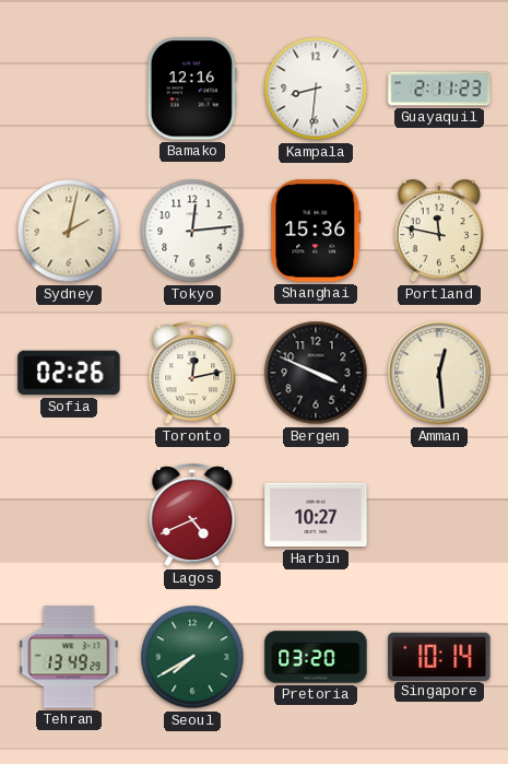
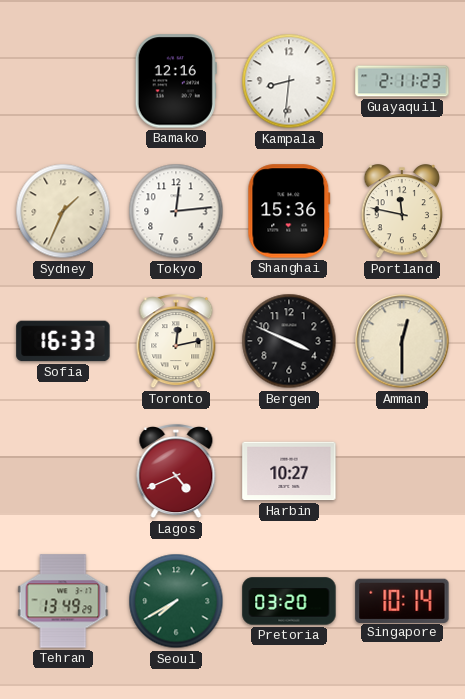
Sydney: 2:02 -> 1:34
Sofia: 02:26 -> 16:33
Amman: 12:29 -> 12:30
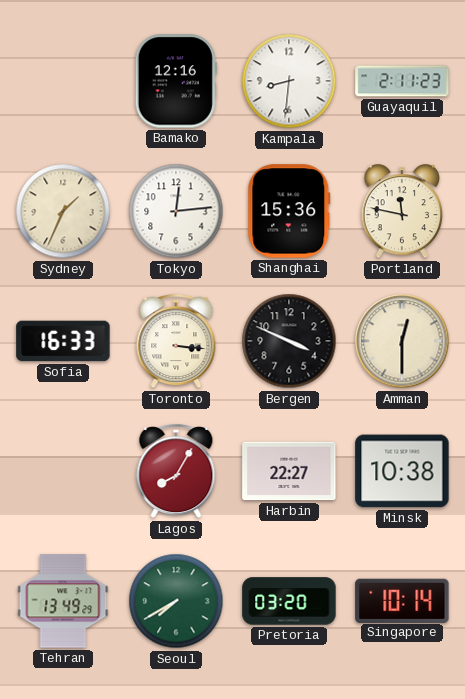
Toronto: 12:13 -> 3:16
Lagos: 4:41 -> 8:05
Harbin: 10:27 -> 22:27
Minsk: none -> 10:38
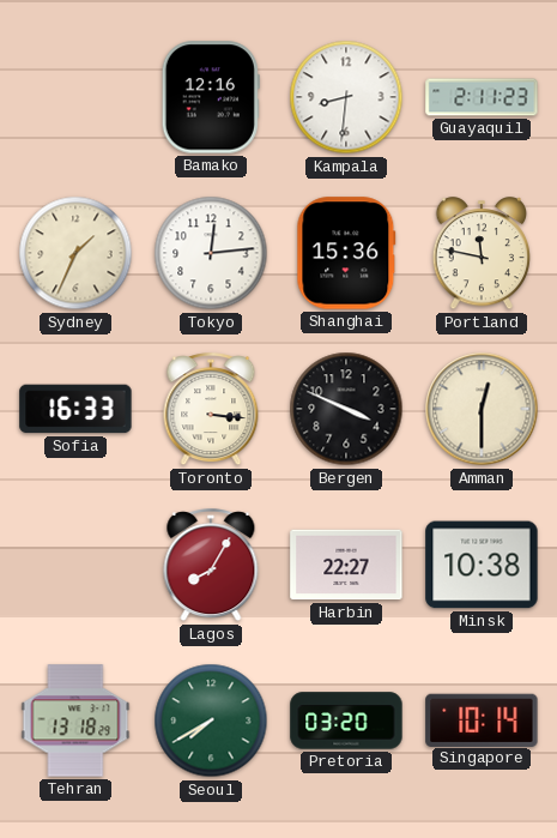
Tehran: 13:49 -> 13:18
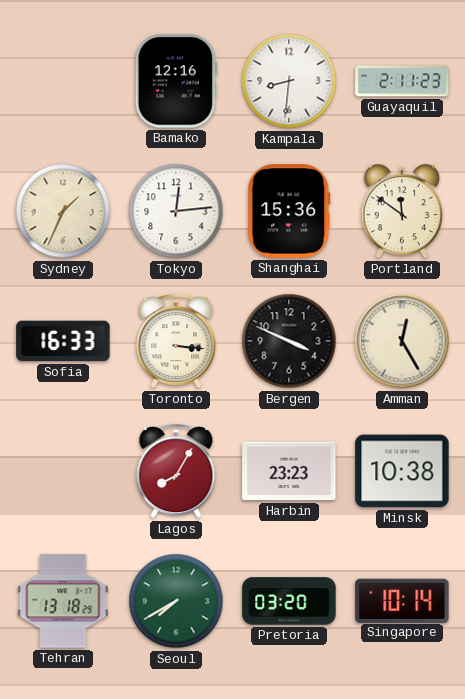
Portland: 11:47 -> 11:51
Amman: 12:30 -> 12:25
Harbin: 22:27 -> 23:23
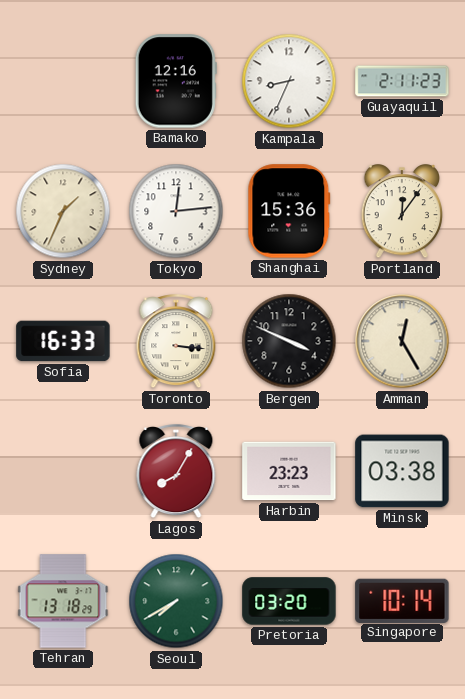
Kampala: 8:31 -> 8:34
Portland: 11:51 -> 12:06
Minsk: 10:38 -> 03:38
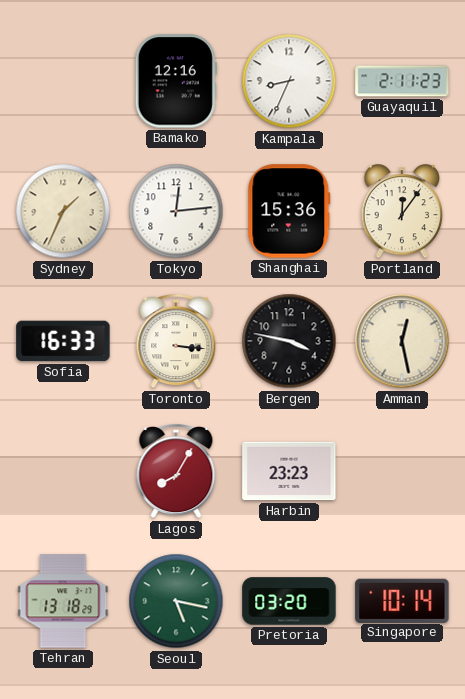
Bergen: 3:49 -> 3:47
Amman: 12:25 -> 12:28
Minsk: 03:38 -> none
Seoul: 7:40 -> 5:17
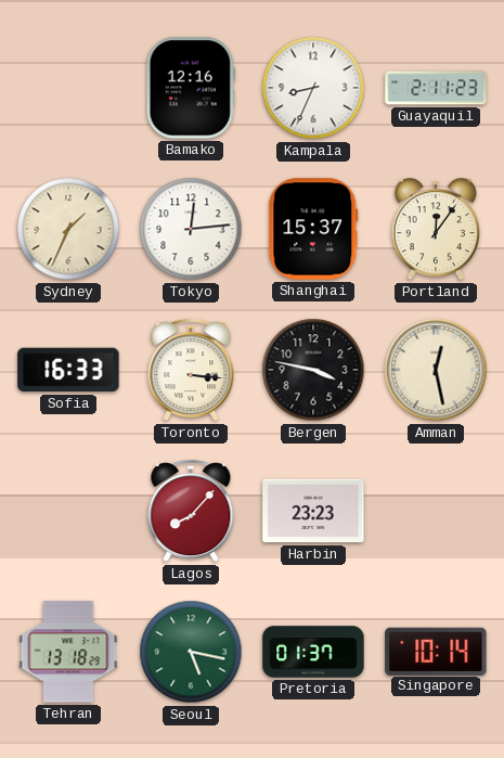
Shanghai: 15:36 -> 15:37
Lagos: 8:05 -> 8:07
Pretoria: 03:20 -> 01:37
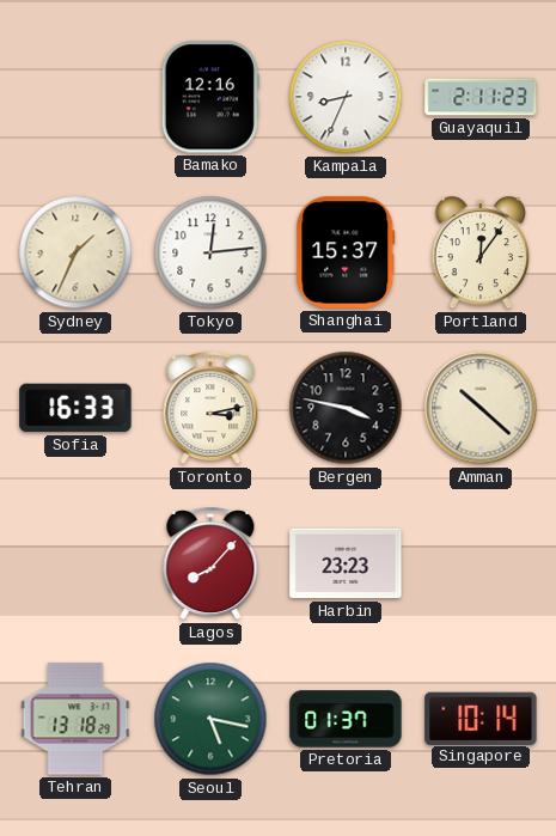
Toronto: 3:16 -> 3:13
Amman: 12:28 -> 10:22
